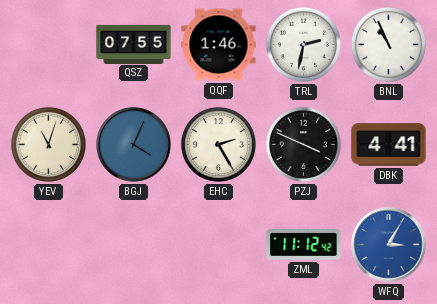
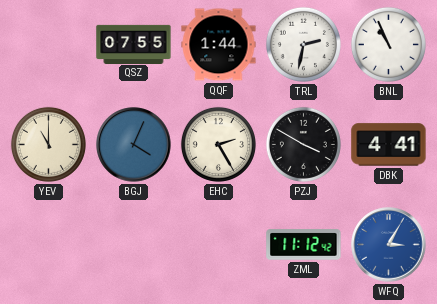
QQF: 1:46 -> 1:44
YEV: 11:03 -> 11:00
PZJ: 3:49 -> 3:50
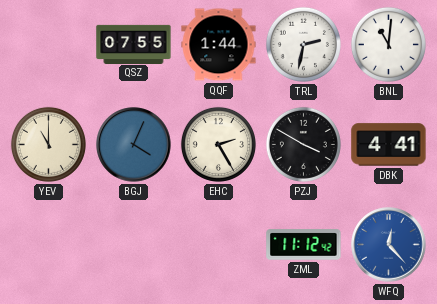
BNL: 10:56 -> 11:01
WFQ: 3:05 -> 12:23
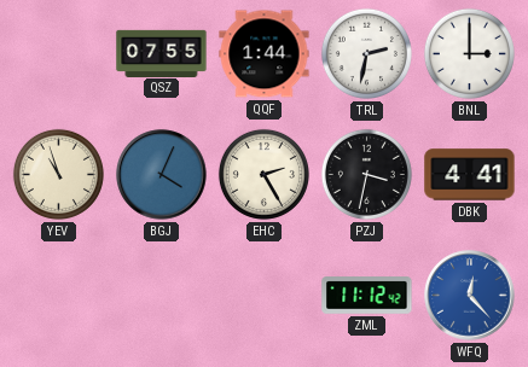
BNL: 11:01 -> 3:00
YEV: 11:00 -> 10:57
PZJ: 3:50 -> 3:32
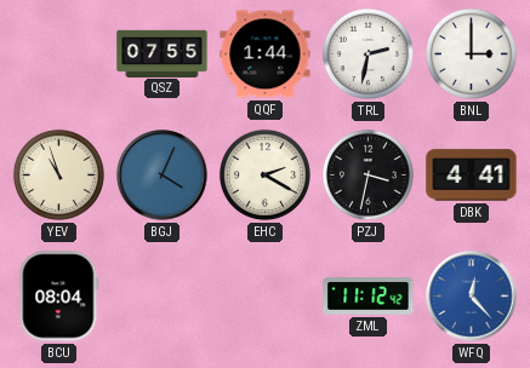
EHC: 2:25 -> 2:20
BCU: none -> 08:04
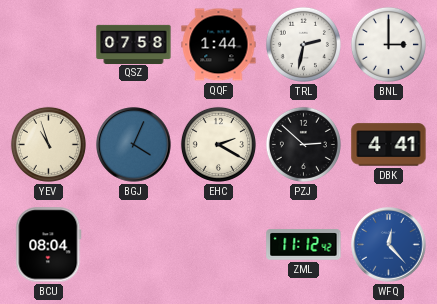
QSZ: 07:55 -> 07:58
PZJ: 3:32 -> 2:52
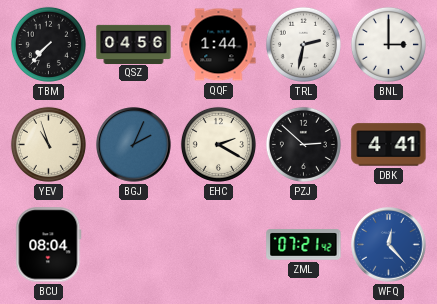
TBM: none -> 7:37
QSZ: 07:58 -> 04:56
BGJ: 4:04 -> 2:04
ZML: 11:12 -> 07:21
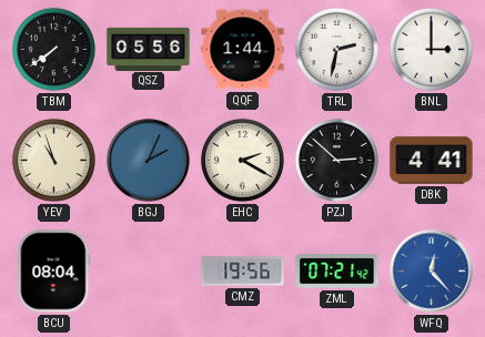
TBM: 7:37 -> 7:39
QSZ: 04:56 -> 05:56
CMZ: none -> 19:56
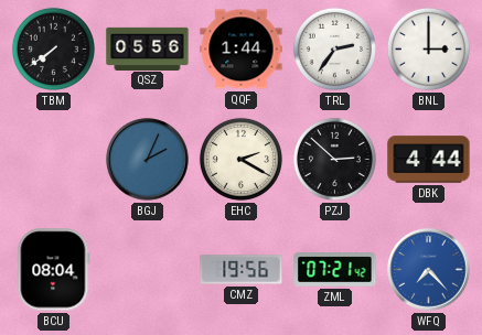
TRL: 2:32 -> 2:36
YEV: 10:57 -> none
DBK: 4:41 -> 4:44
WFQ: 12:23 -> 7:23
